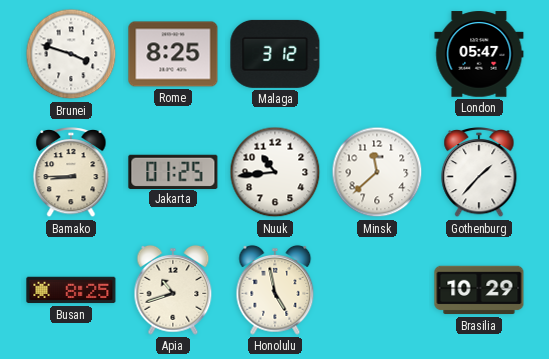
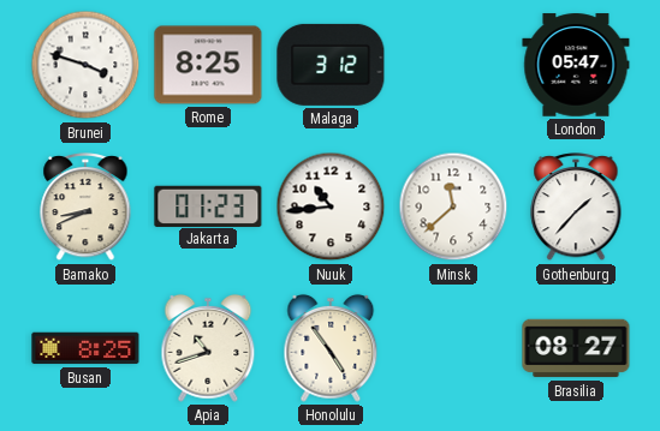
Bamako: 8:45 -> 8:41
Jakarta: 01:25 -> 01:23
Honolulu: 4:58 -> 4:54
Brasilia: 10:29 -> 08:27
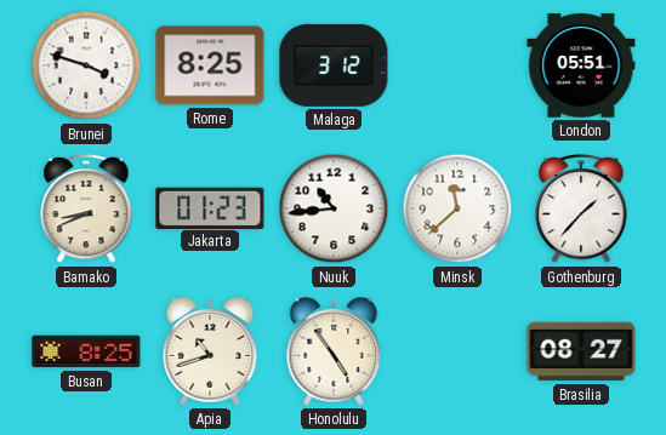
London: 05:47 -> 05:51
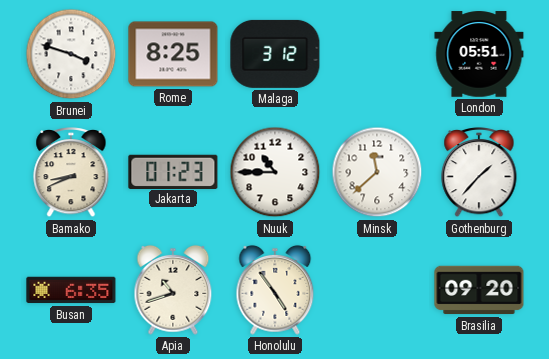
Nuuk: 10:44 -> 10:45
Busan: 8:25 -> 6:35
Brasilia: 08:27 -> 09:20
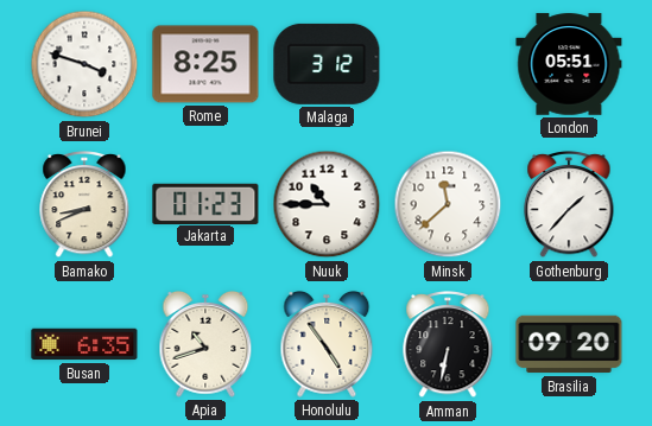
Amman: none -> 6:32
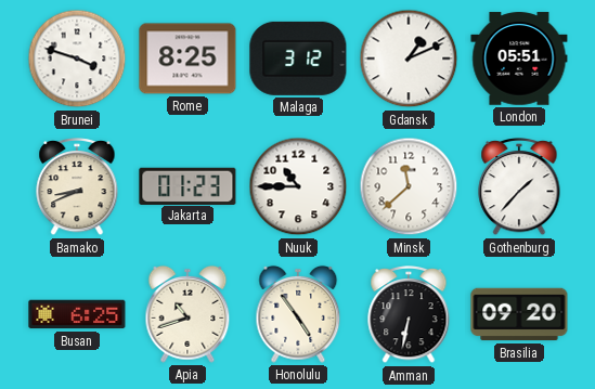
Gdansk: none -> 1:11
Busan: 6:35 -> 6:25
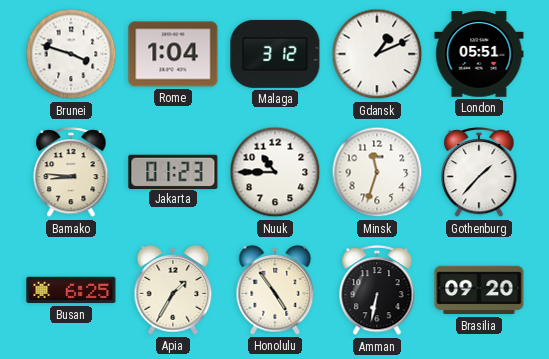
Rome: 8:25 -> 1:04
Bamako: 8:41 -> 8:46
Minsk: 11:38 -> 11:33
Apia: 10:42 -> 1:35
